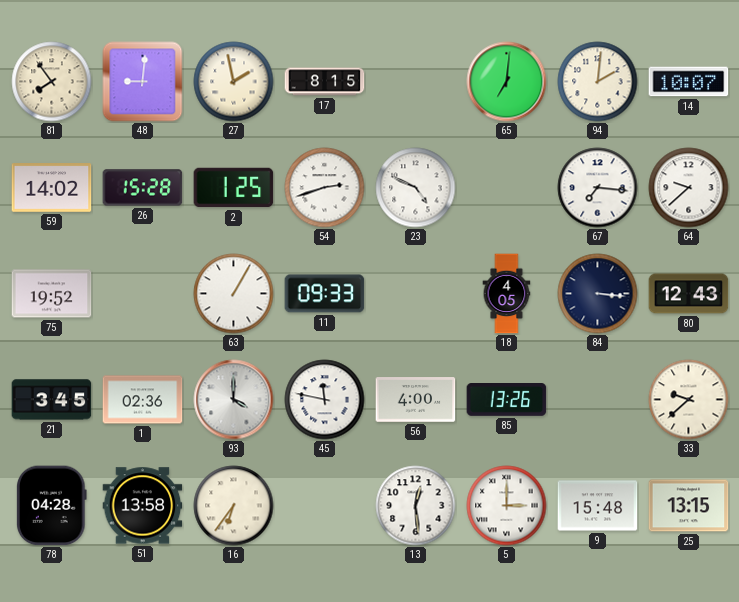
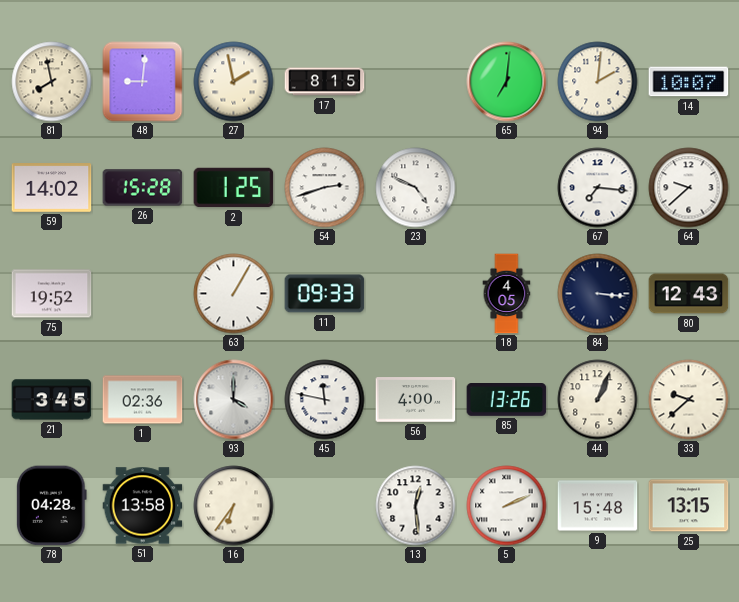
81: 7:54 -> 7:58
44: none -> 1:04
5: 3:00 -> 2:11
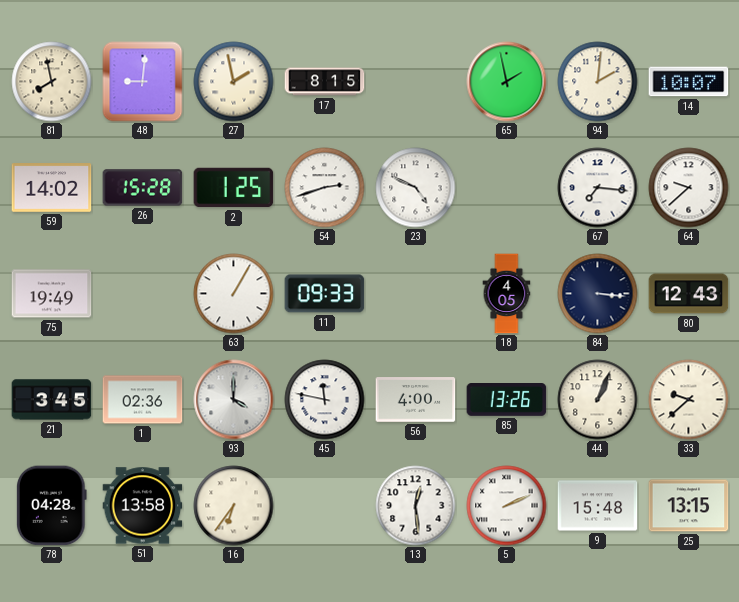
65: 7:01 -> 1:58
75: 19:52 -> 19:49
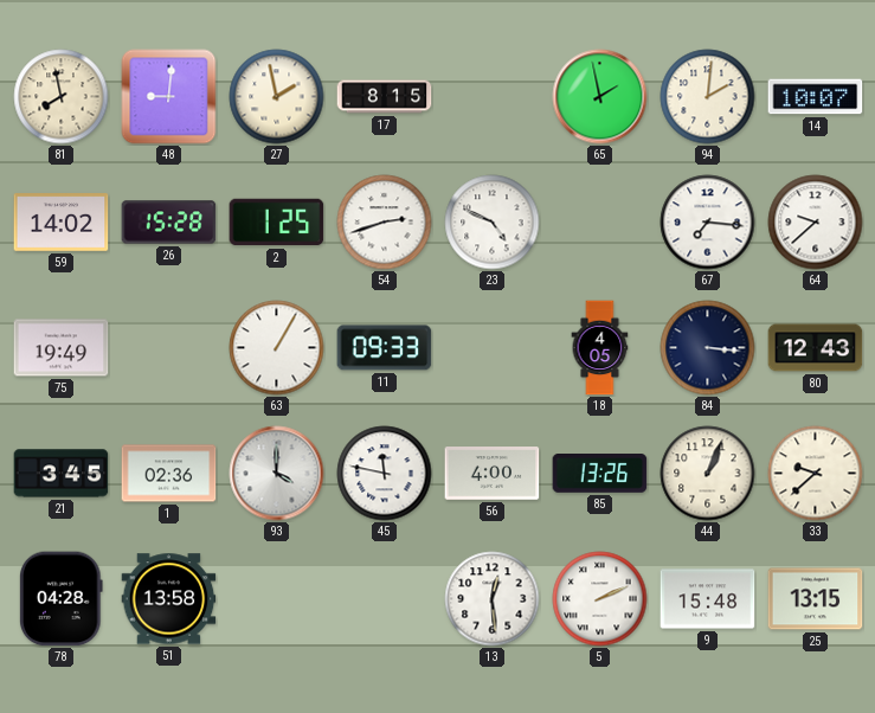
16: 6:36 -> none
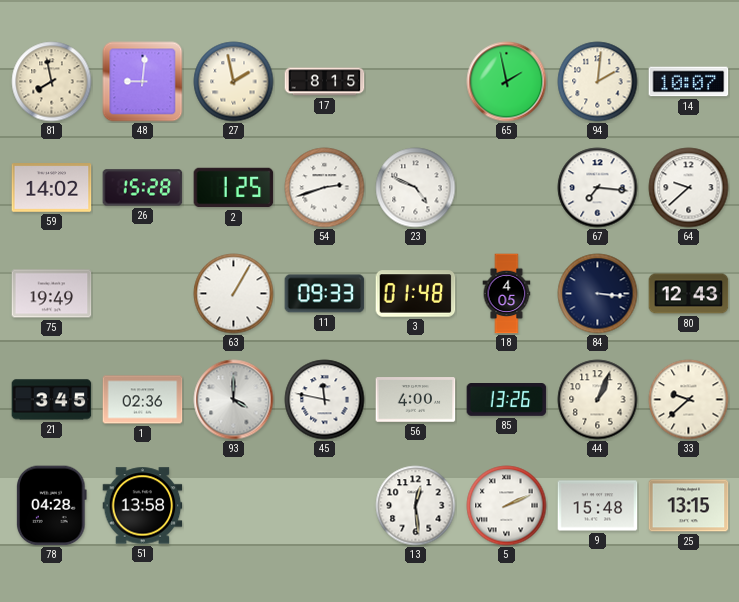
3: none -> 01:48
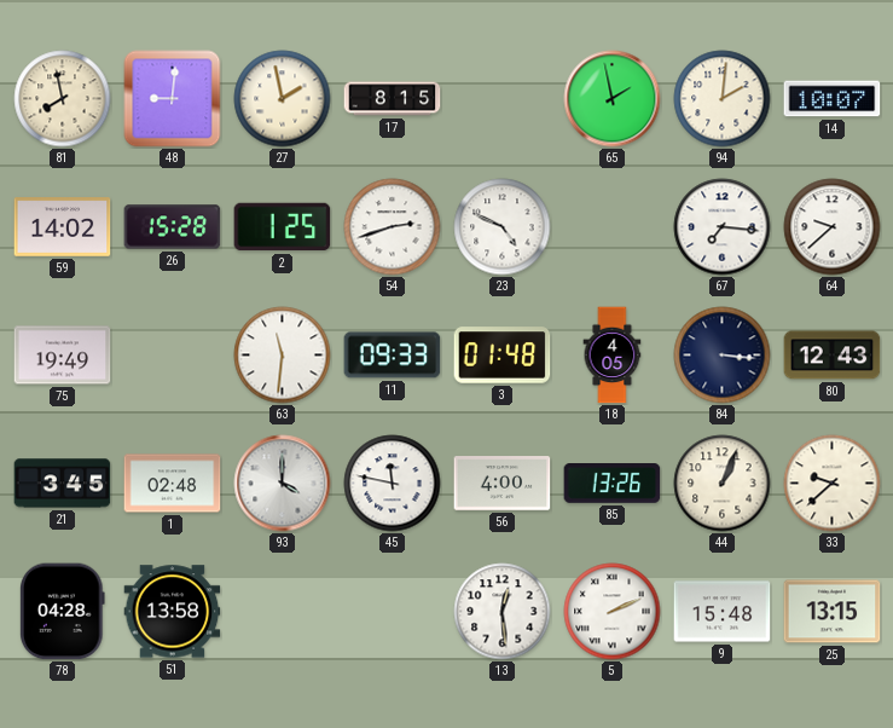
63: 1:05 -> 11:31
1: 02:36 -> 02:48
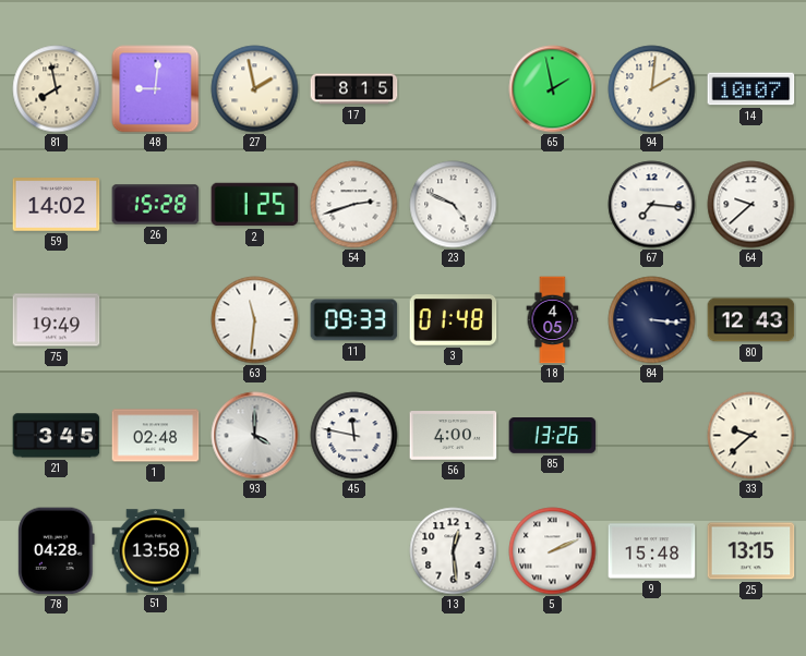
44: 1:04 -> none
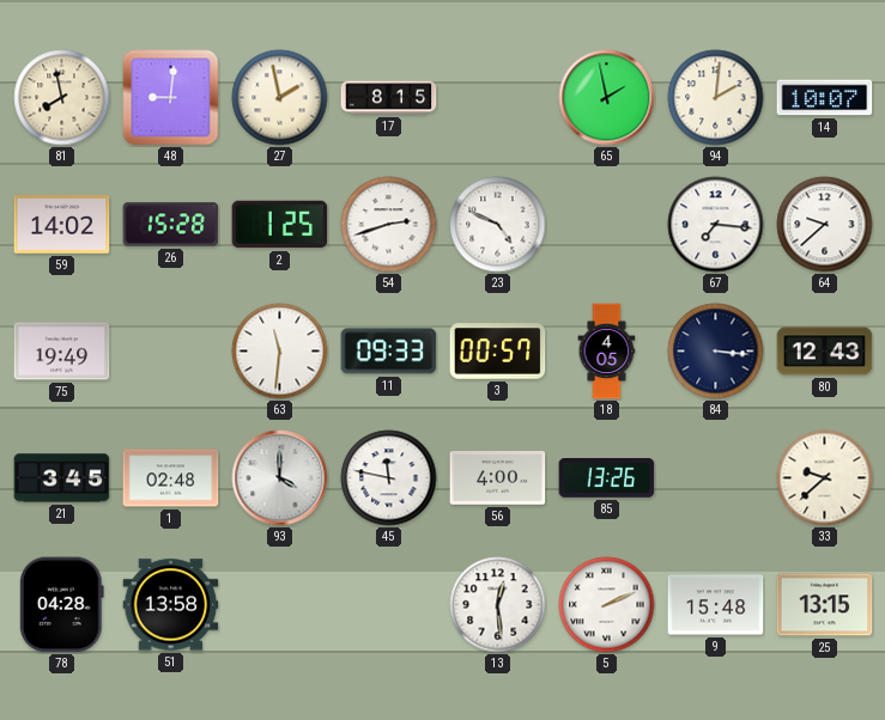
3: 01:48 -> 00:57
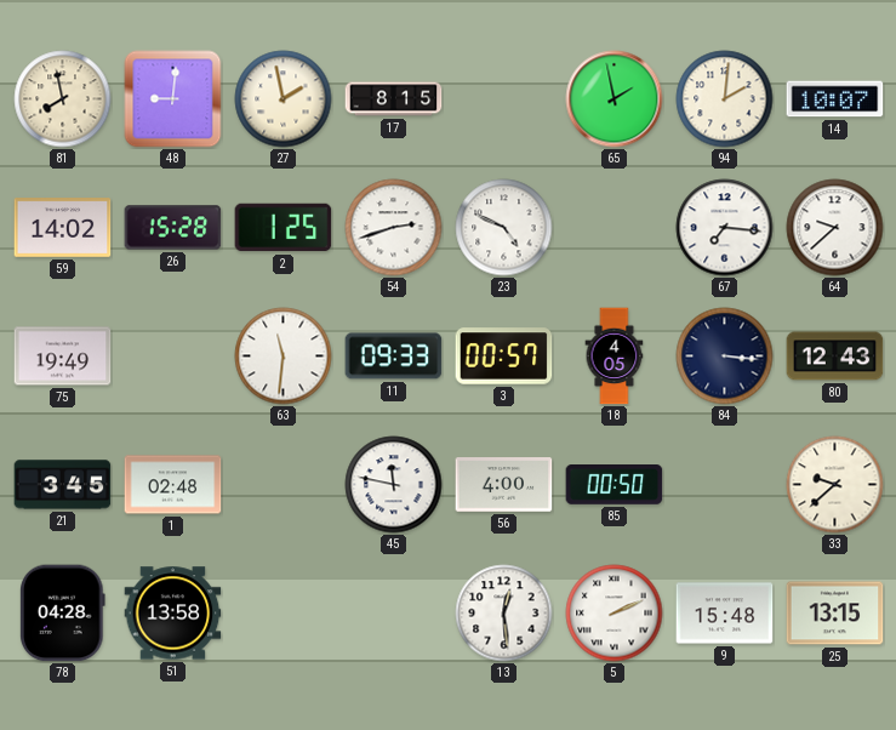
93: 4:00 -> none
85: 13:26 -> 00:50
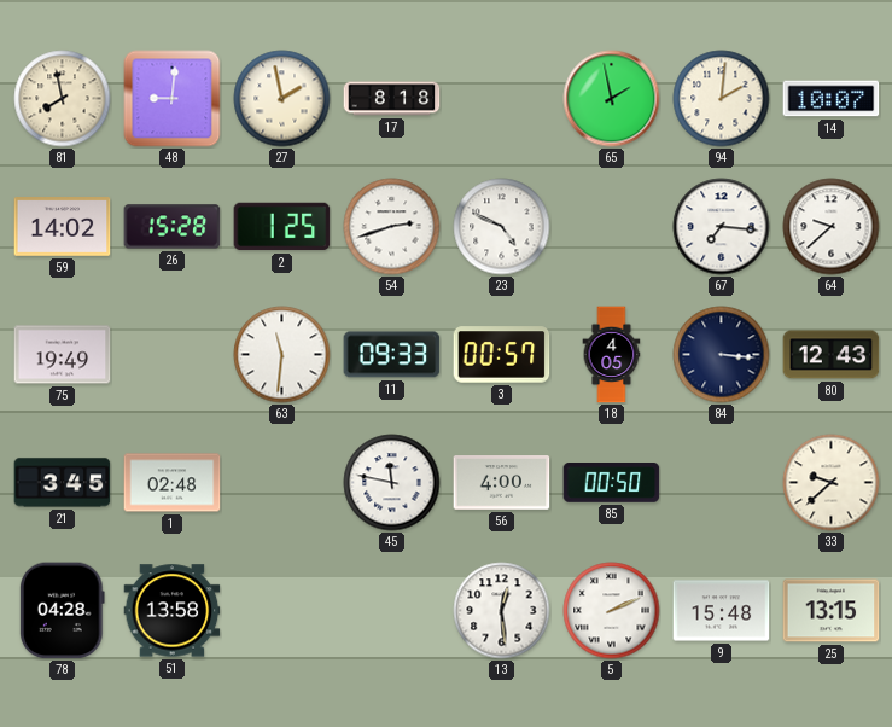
17: 8:15 -> 8:18
